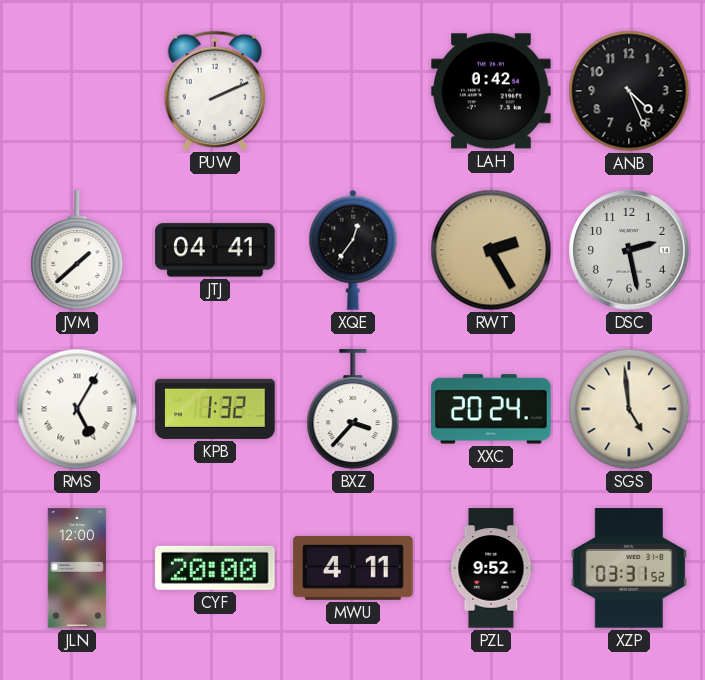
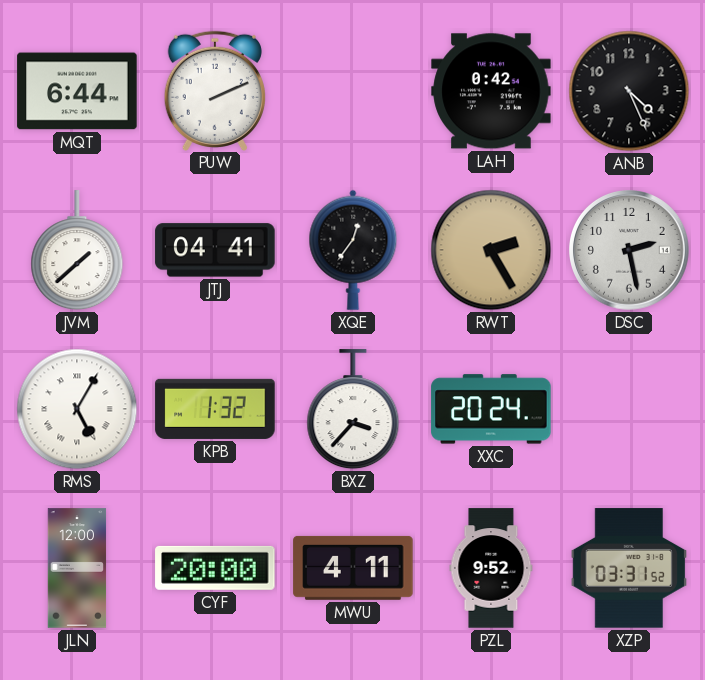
MQT: none -> 6:44
SGS: 4:59 -> none
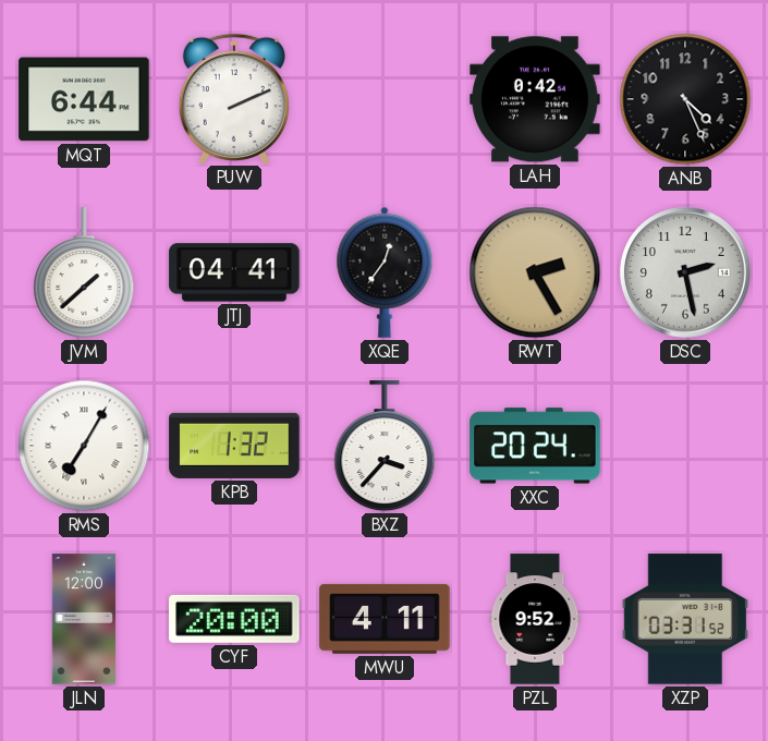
RMS: 5:05 -> 7:05
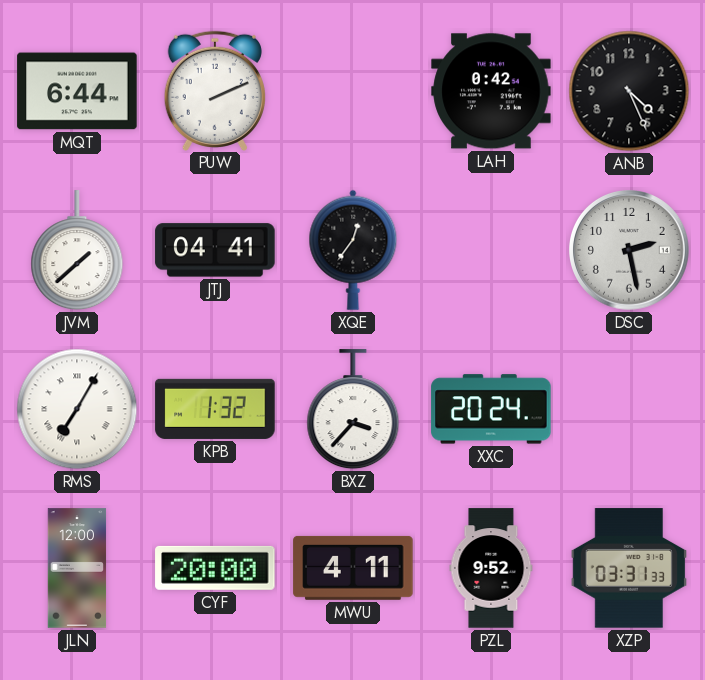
RWT: 2:25 -> none
XZP: 03:31:52 -> 03:31:33
